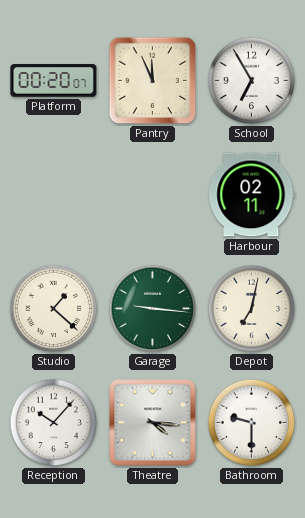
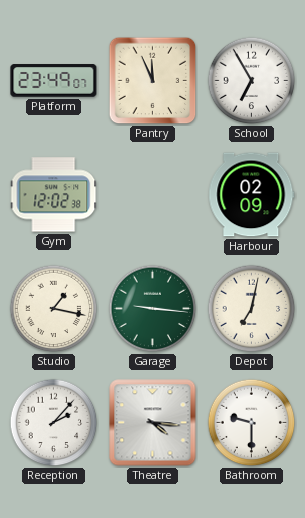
Platform: 00:20 -> 23:49
Gym: none -> 12:02
Harbour: 02:11 -> 02:09
Studio: 1:22 -> 1:17
Reception: 10:07 -> 2:07
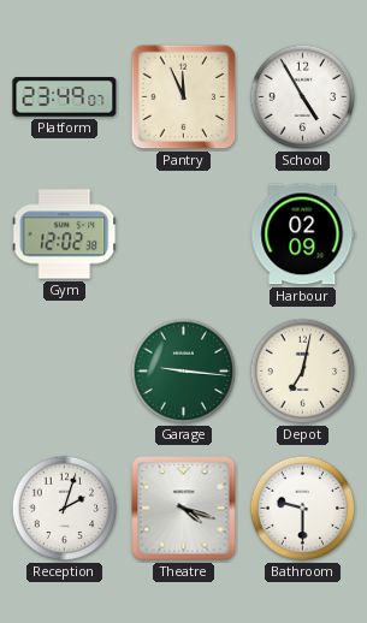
School: 6:55 -> 4:55
Studio: 1:17 -> none
Reception: 2:07 -> 2:03
Theatre: 4:16 -> 4:18
